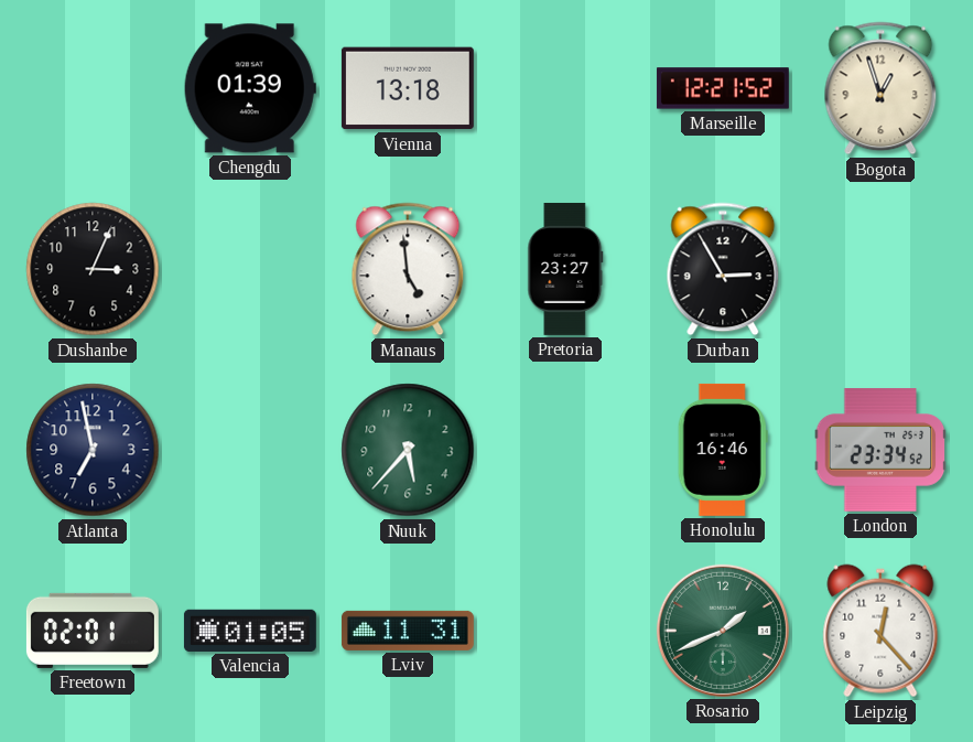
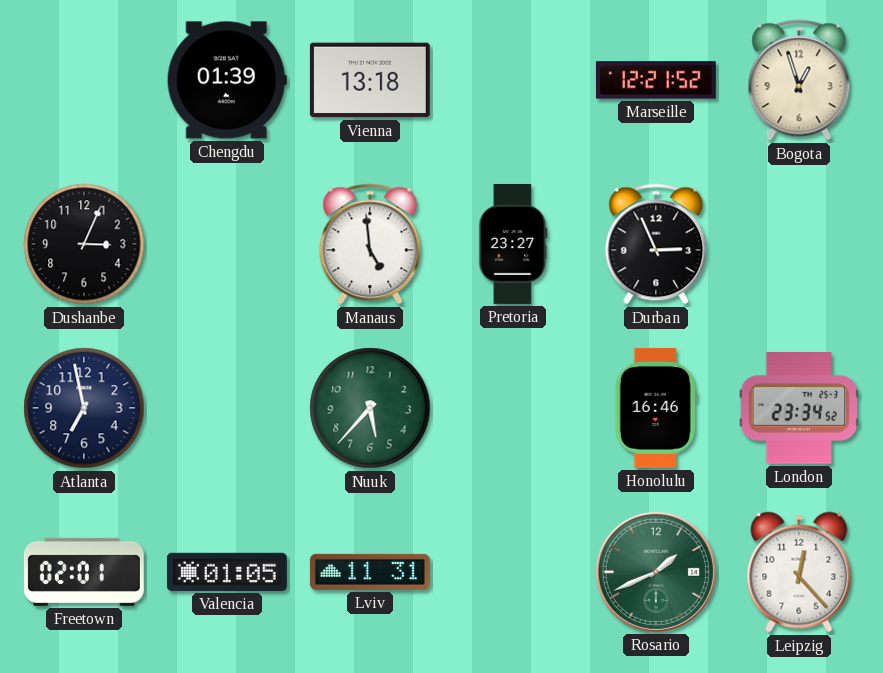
Durban: 2:55 -> 2:56
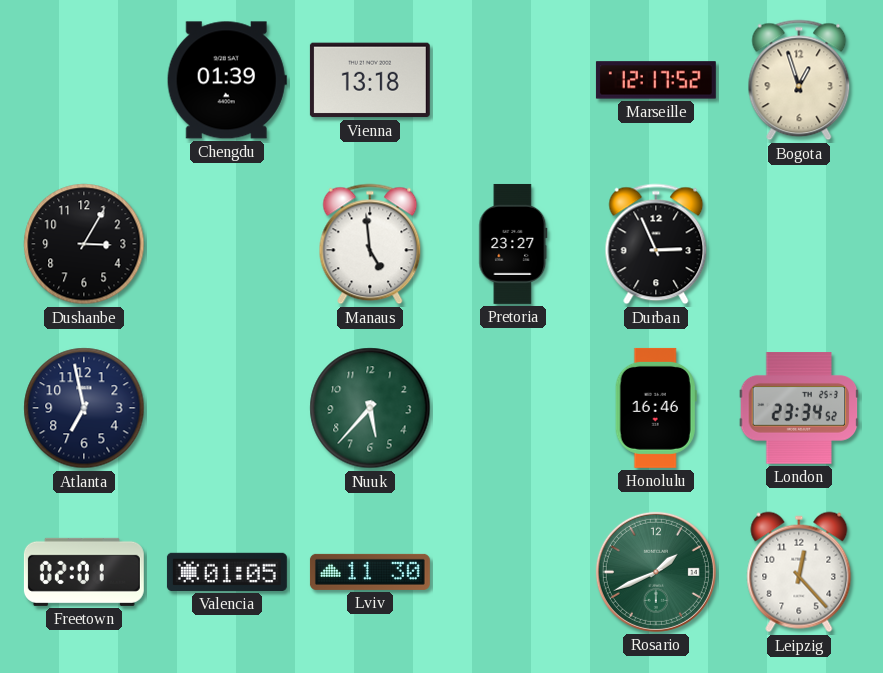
Marseille: 12:21 -> 12:17
Dushanbe: 3:04 -> 3:05
Lviv: 11:31 -> 11:30
